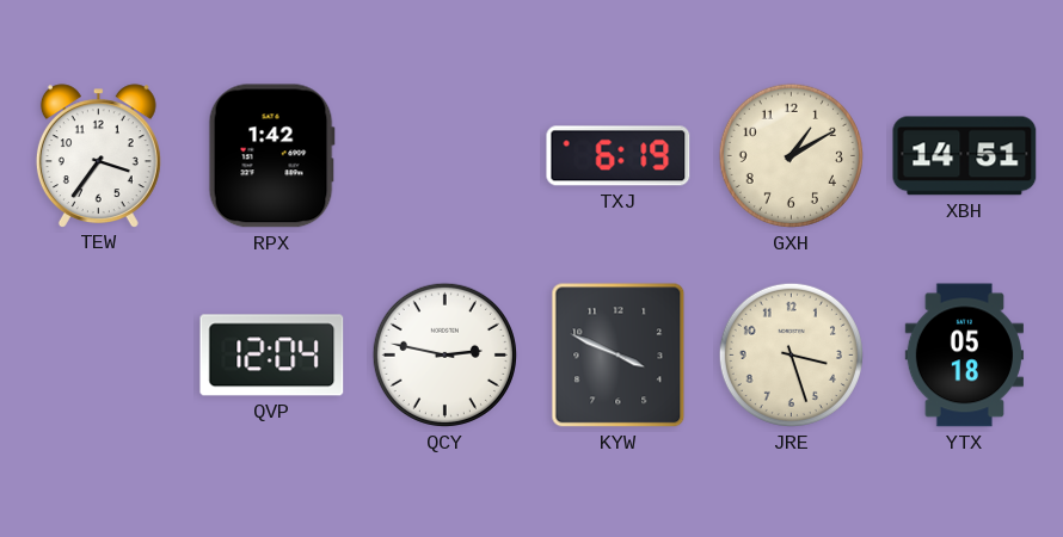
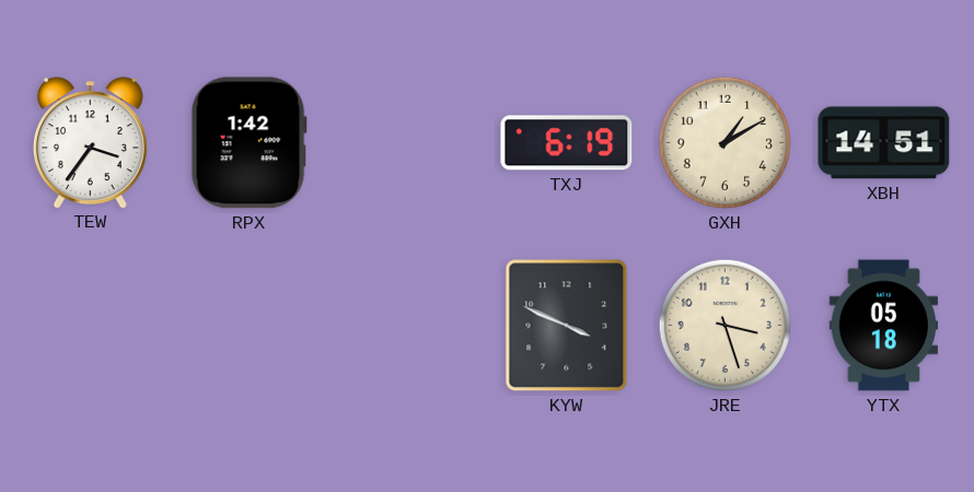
QVP: 12:04 -> none
QCY: 2:47 -> none
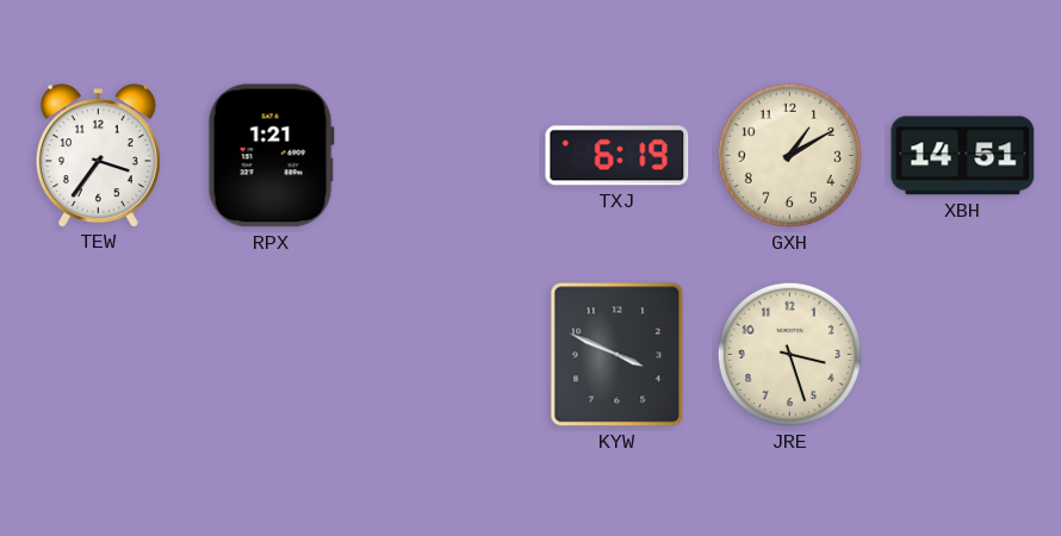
RPX: 1:42 -> 1:21
YTX: 05:18 -> none
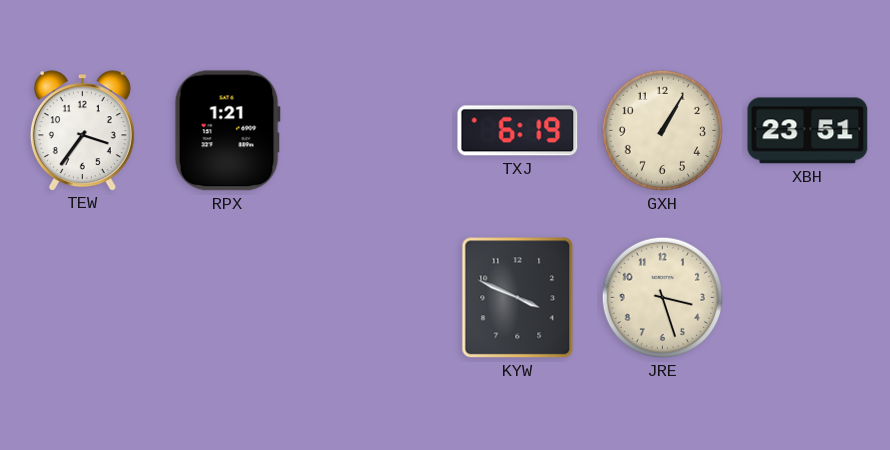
GXH: 1:10 -> 1:05
XBH: 14:51 -> 23:51
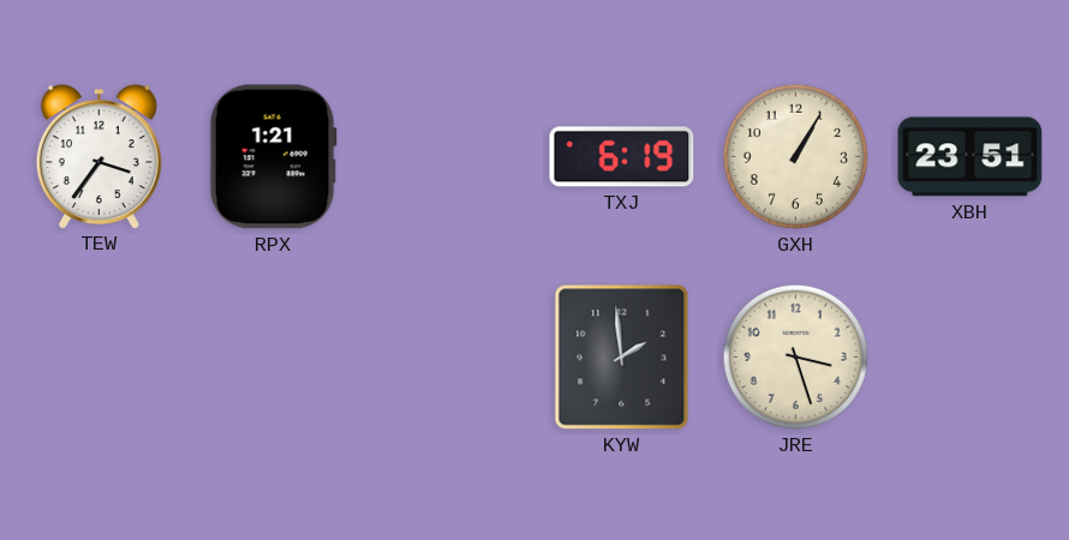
KYW: 3:49 -> 1:59
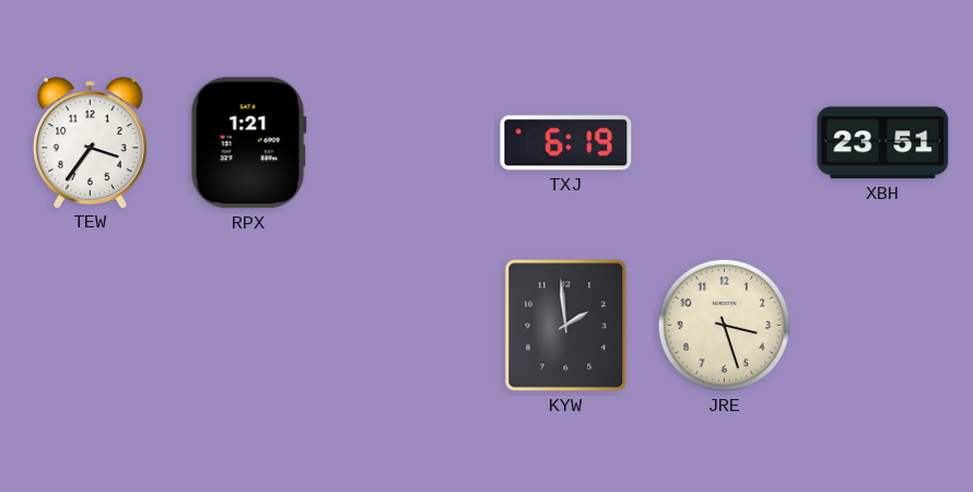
GXH: 1:05 -> none
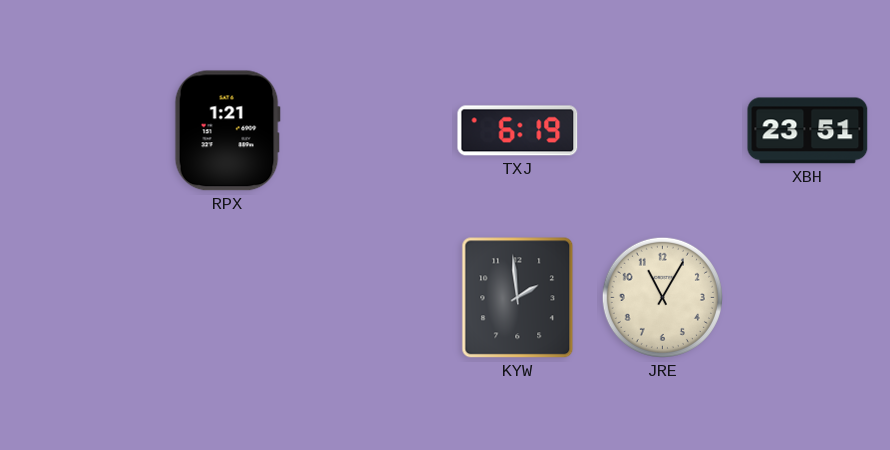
TEW: 3:36 -> none
JRE: 3:27 -> 11:05
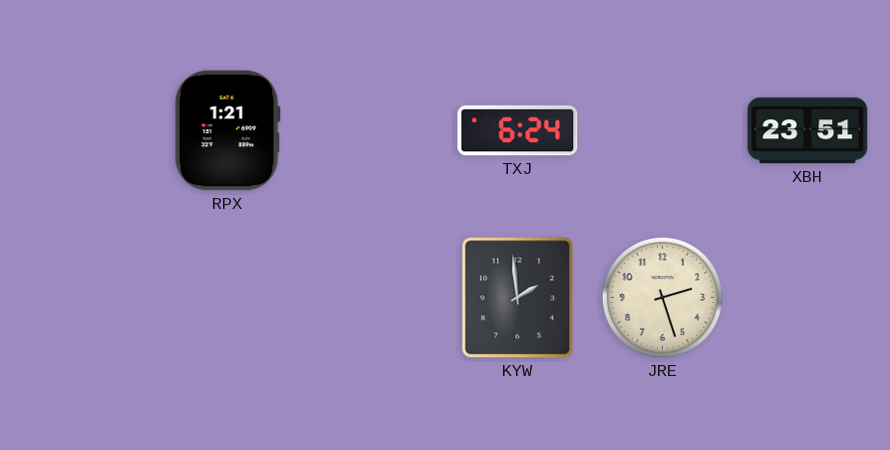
TXJ: 6:19 -> 6:24
JRE: 11:05 -> 2:27
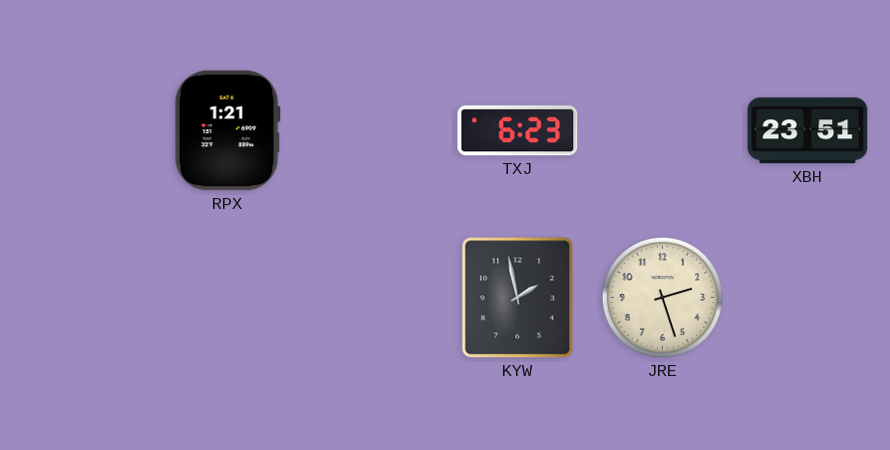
TXJ: 6:24 -> 6:23
KYW: 1:59 -> 1:58
